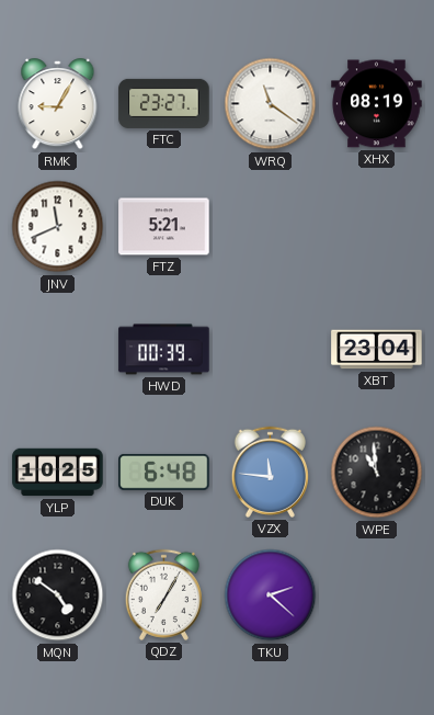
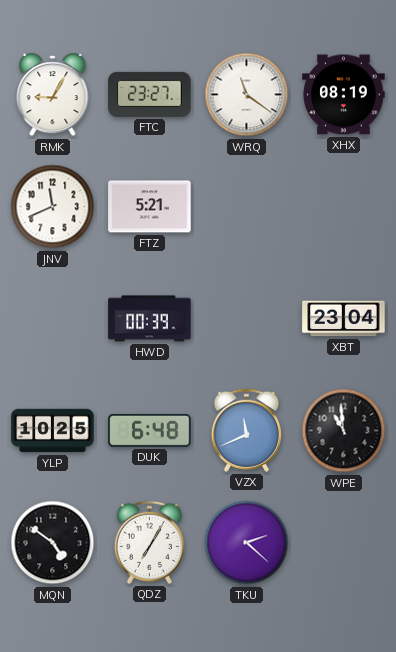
VZX: 11:46 -> 11:41
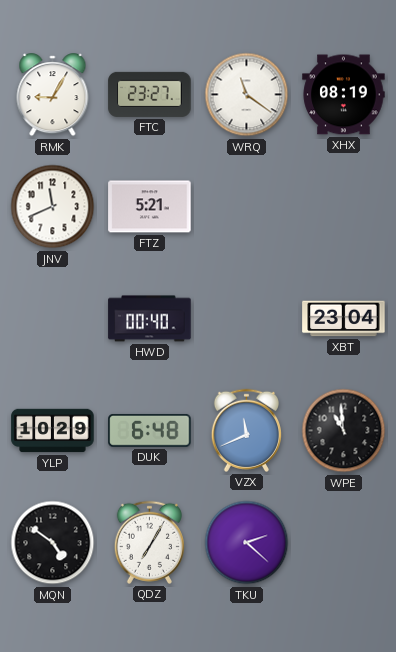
HWD: 00:39 -> 00:40
YLP: 10:25 -> 10:29
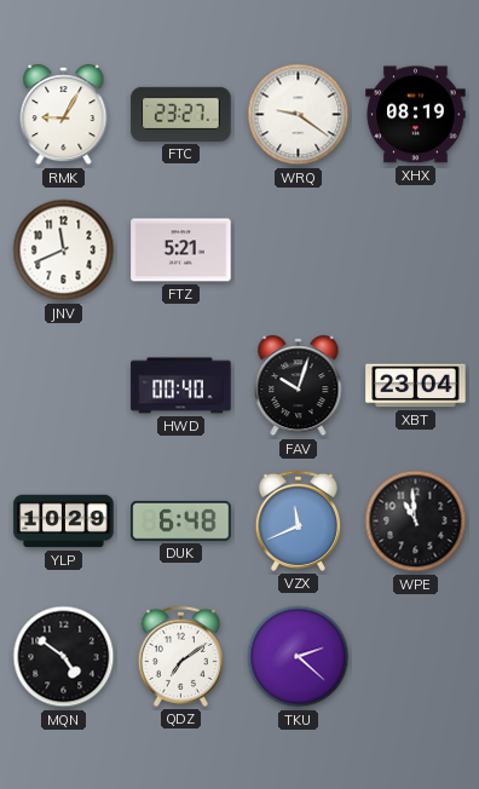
WRQ: 11:21 -> 9:21
FAV: none -> 10:03
QDZ: 7:05 -> 7:09
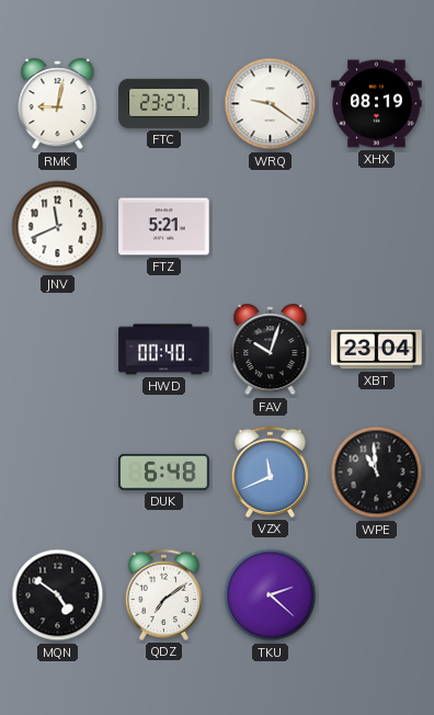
RMK: 9:05 -> 9:02
YLP: 10:29 -> none
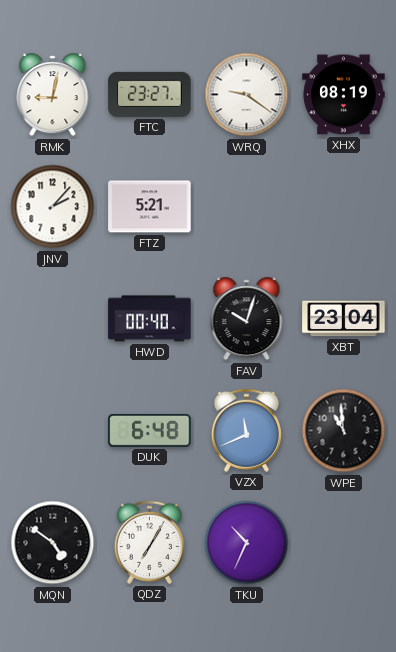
JNV: 11:41 -> 2:07
QDZ: 7:09 -> 7:05
TKU: 2:22 -> 10:34
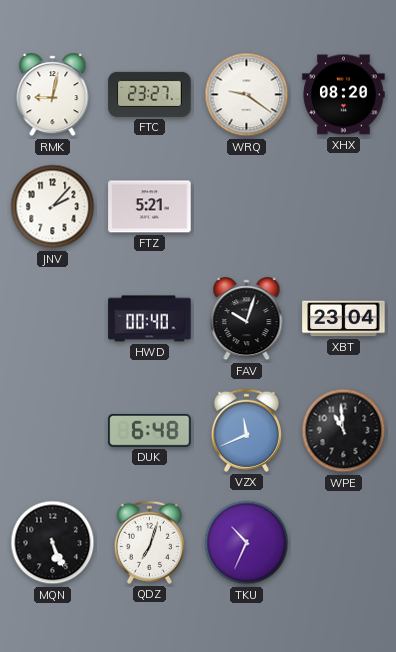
XHX: 08:19 -> 08:20
MQN: 4:51 -> 5:26
QDZ: 7:05 -> 7:03
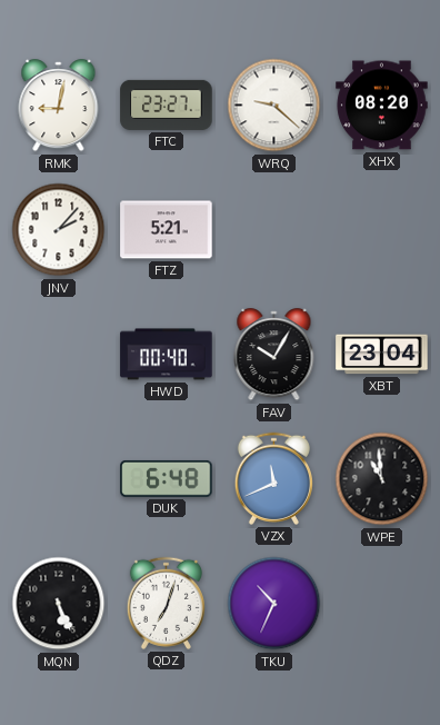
WRQ: 9:21 -> 9:22
FAV: 10:03 -> 10:05
